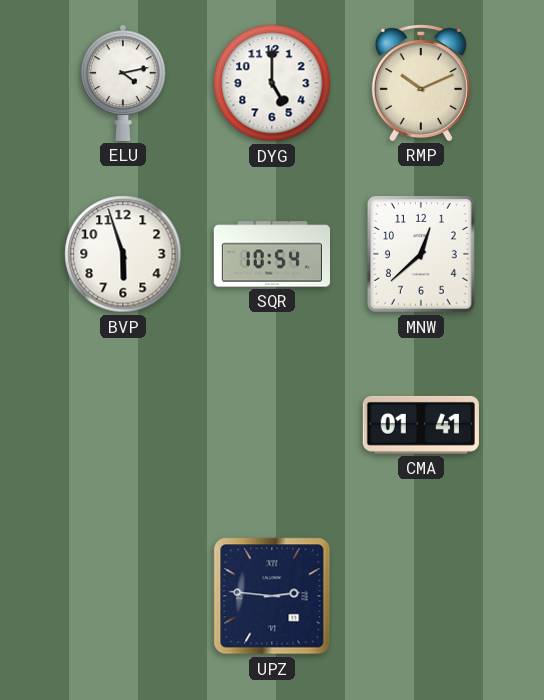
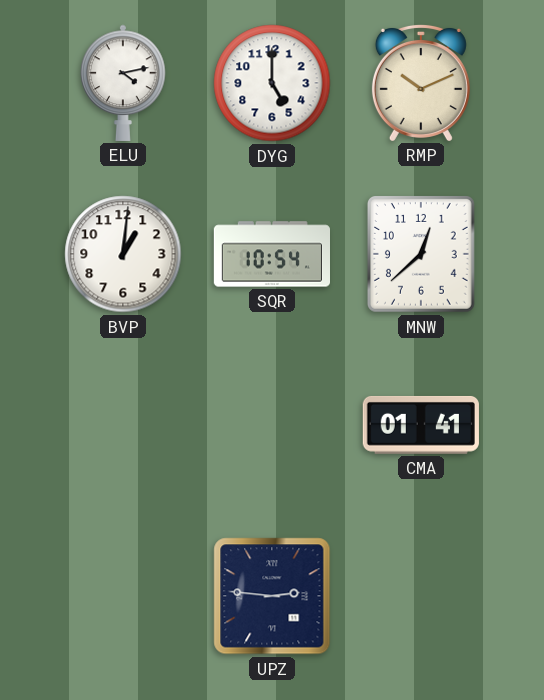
BVP: 5:57 -> 1:01
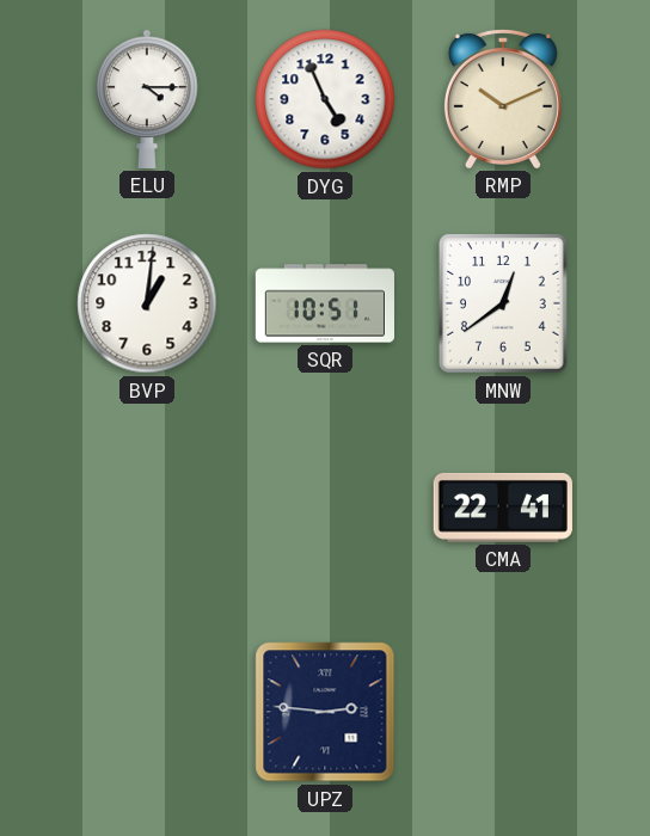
ELU: 4:13 -> 4:15
DYG: 5:00 -> 4:56
SQR: 10:54 -> 10:51
MNW: 12:38 -> 12:39
CMA: 01:41 -> 22:41
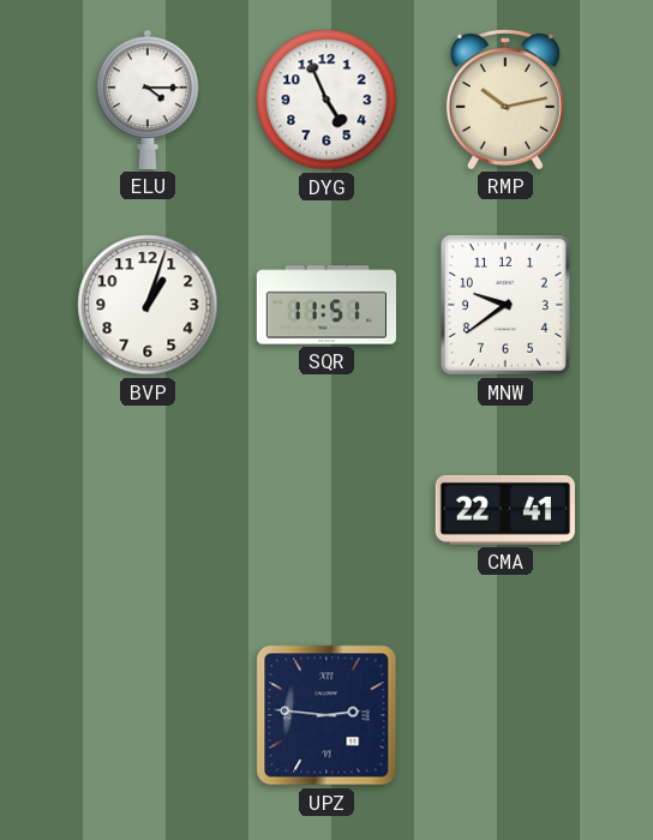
RMP: 10:11 -> 10:13
BVP: 1:01 -> 1:03
SQR: 10:51 -> 11:51
MNW: 12:39 -> 9:39
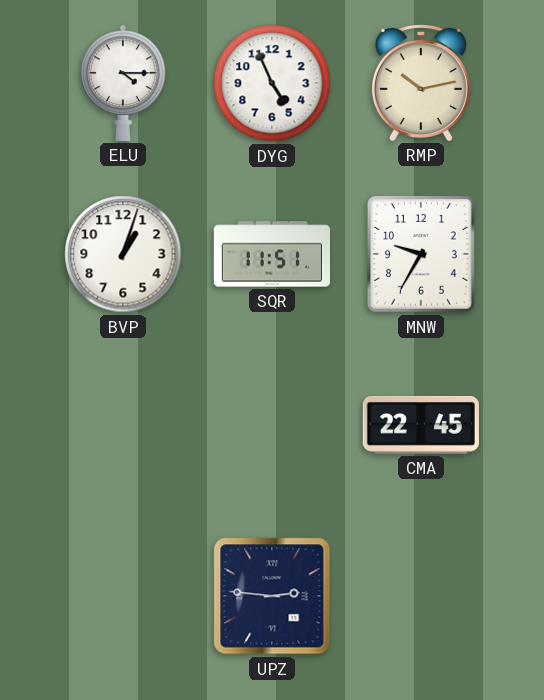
MNW: 9:39 -> 9:35
CMA: 22:41 -> 22:45
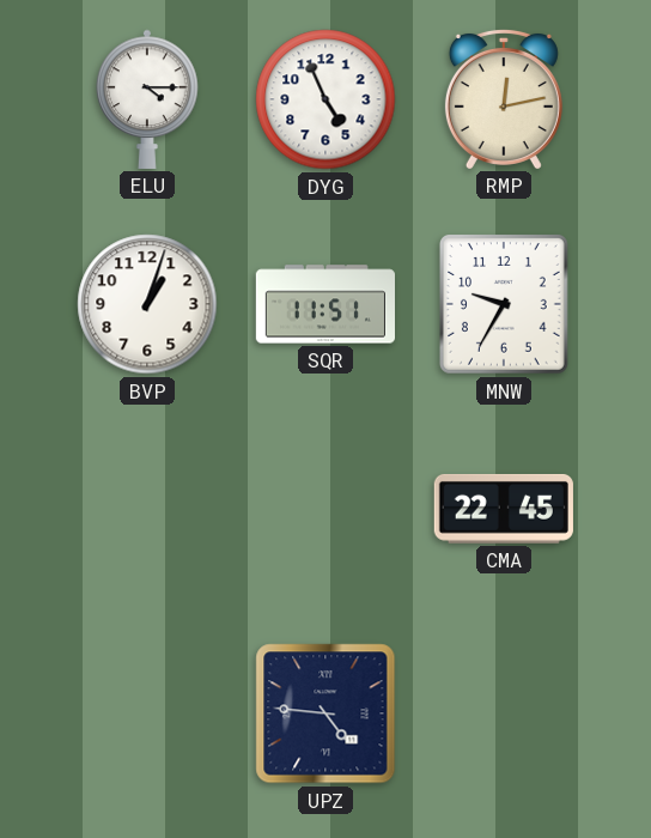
RMP: 10:13 -> 12:13
UPZ: 2:46 -> 4:46
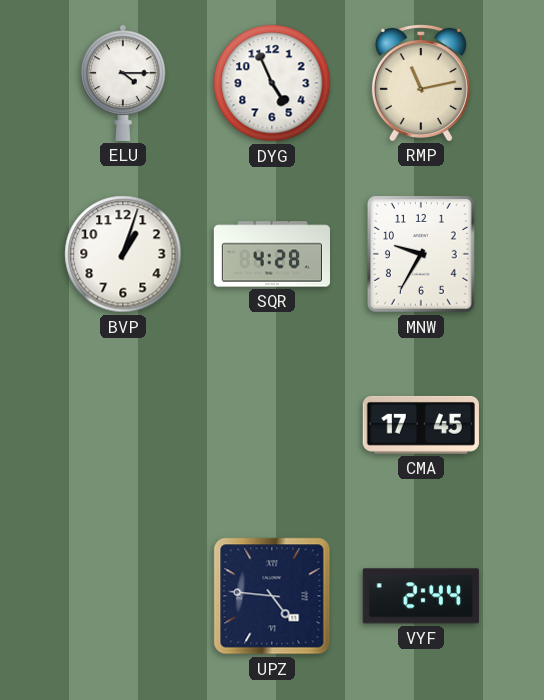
RMP: 12:13 -> 11:13
SQR: 11:51 -> 4:28
CMA: 22:45 -> 17:45
VYF: none -> 2:44
